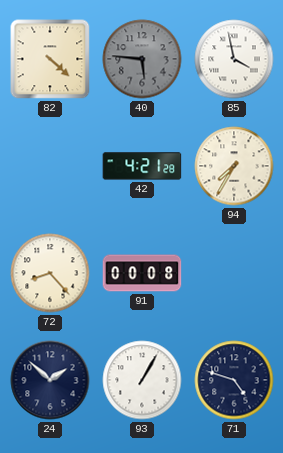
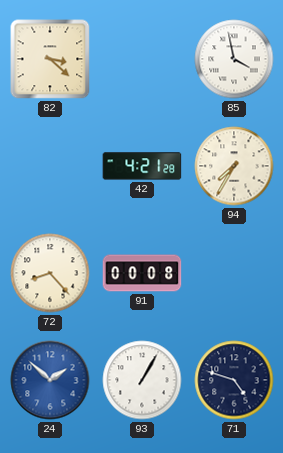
82: 4:22 -> 3:22
40: 5:46 -> none
24 dial: navy -> blue
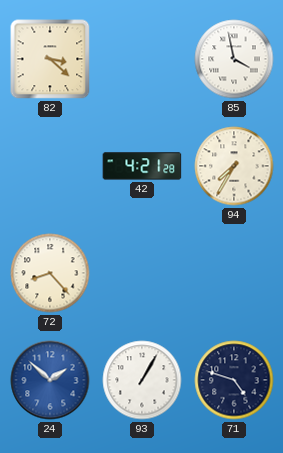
91: 00:08 -> none
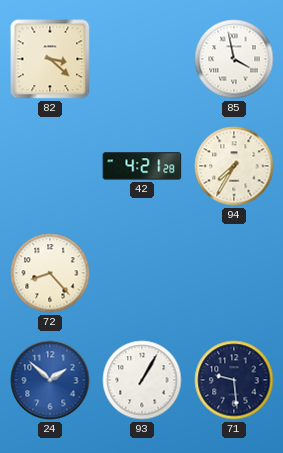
71: 4:48 -> 9:29
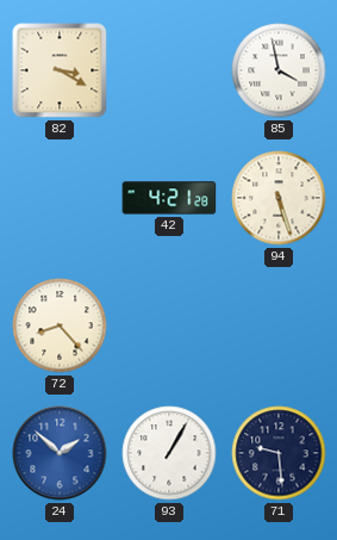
82: 3:22 -> 3:20
94: 7:35 -> 5:27
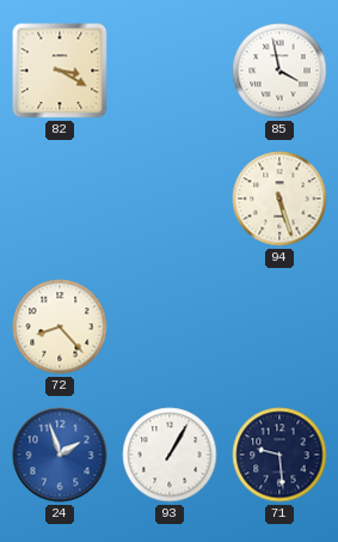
42: 4:21 -> none
24: 1:52 -> 1:57
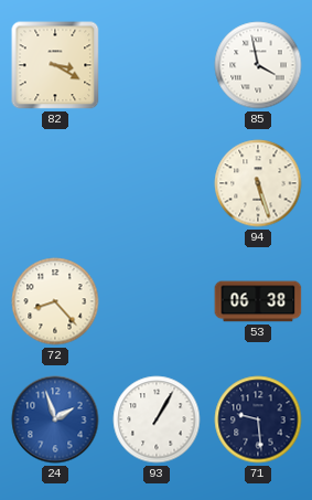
53: none -> 06:38
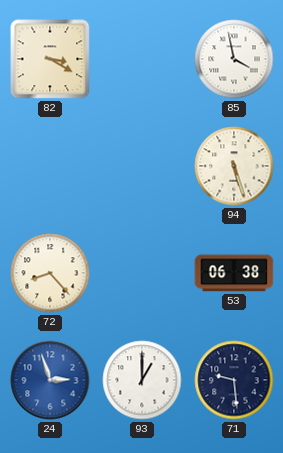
24: 1:57 -> 2:57
93: 1:05 -> 1:00
